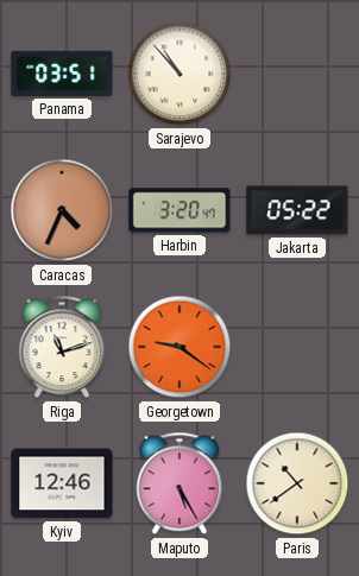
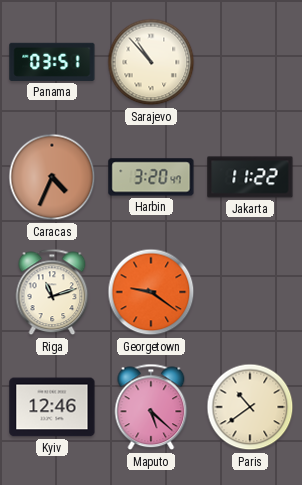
Jakarta: 05:22 -> 11:22
Maputo: 5:25 -> 5:22
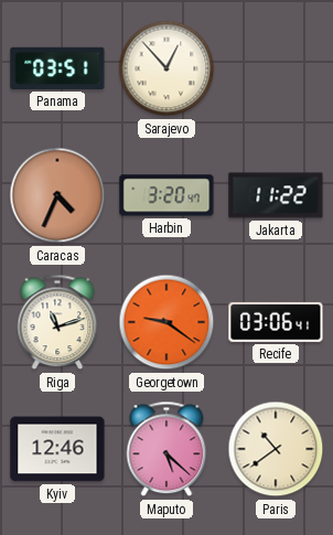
Sarajevo: 10:53 -> 12:53
Recife: none -> 03:06
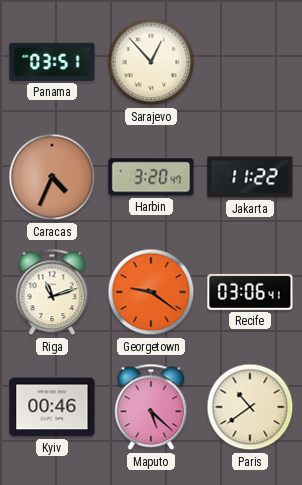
Kyiv: 12:46 -> 00:46
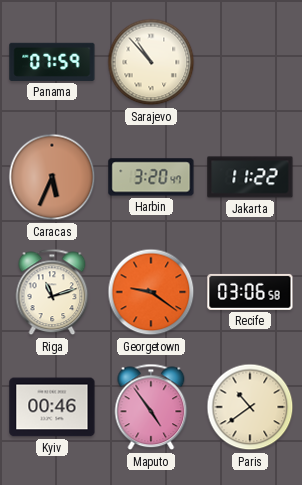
Panama: 03:51 -> 07:59
Sarajevo: 12:53 -> 10:53
Caracas: 4:34 -> 5:34
Recife: 03:06:41 -> 03:06:58
Maputo: 5:22 -> 4:54
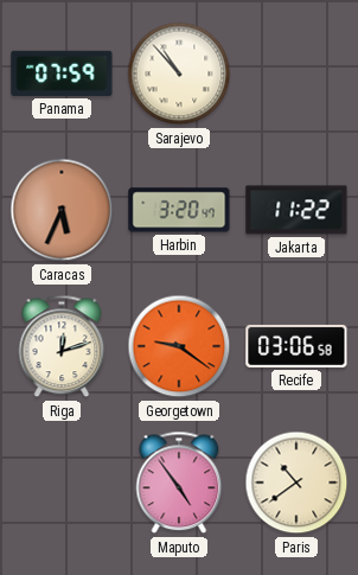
Riga: 11:12 -> 12:12
Kyiv: 00:46 -> none
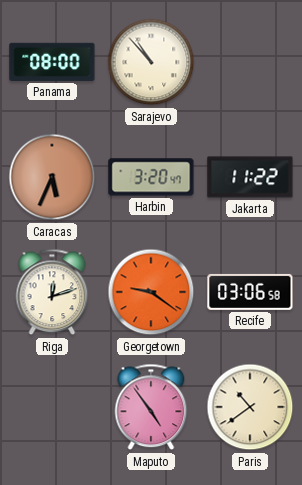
Panama: 07:59 -> 08:00
